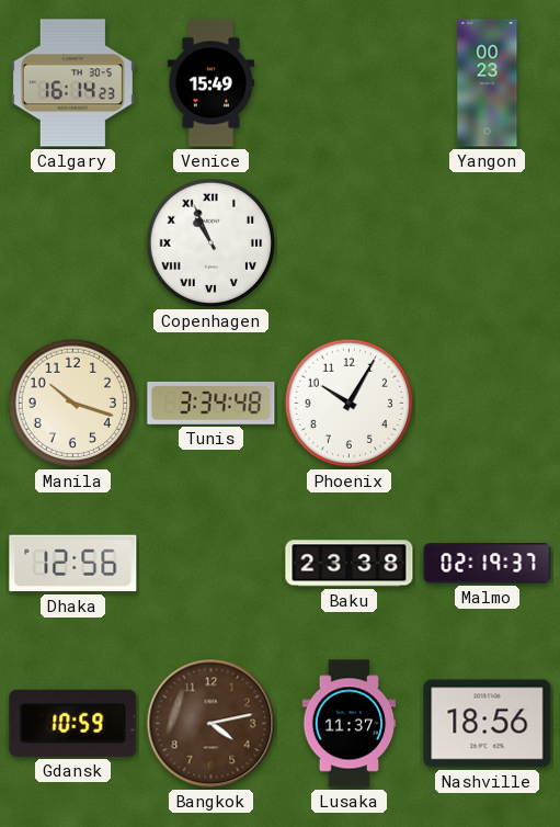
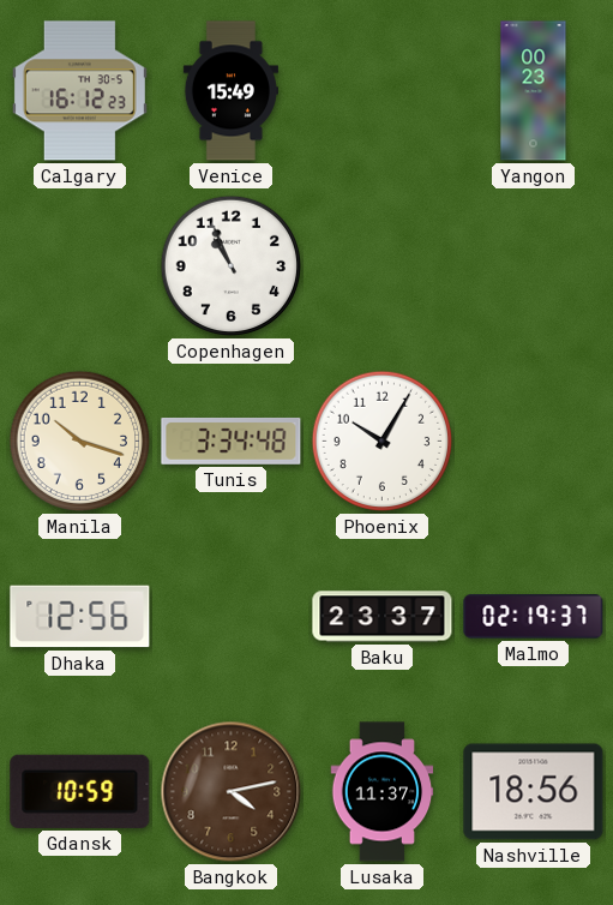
Calgary: 16:14 -> 16:12
Copenhagen numerals: Roman -> Arabic
Baku: 23:38 -> 23:37
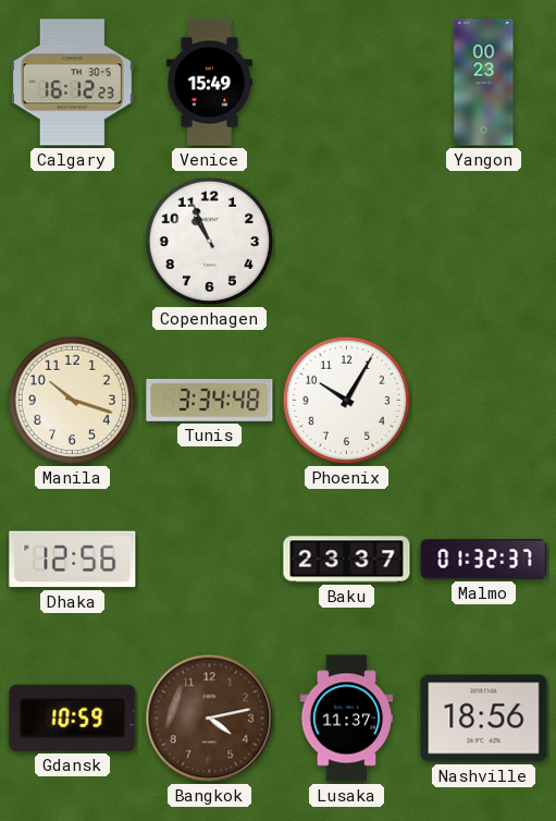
Malmo: 02:19 -> 01:32
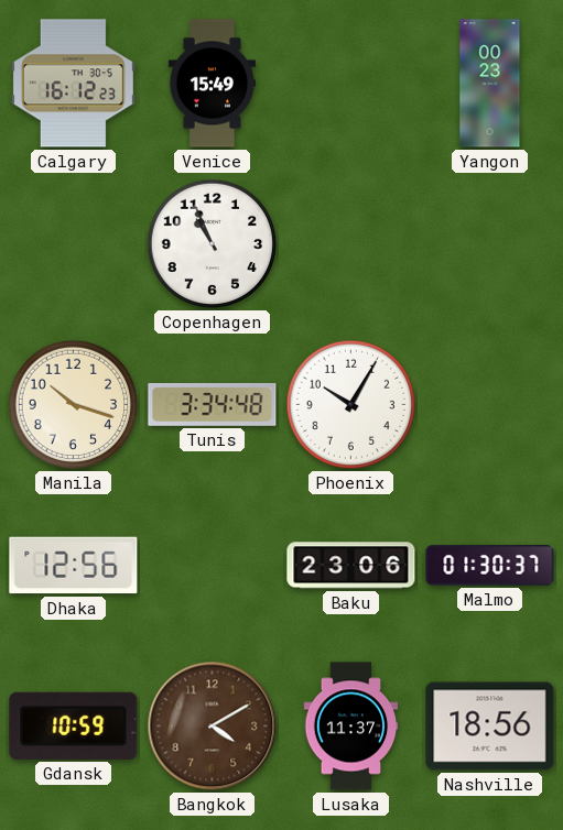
Baku: 23:37 -> 23:06
Malmo: 01:32 -> 01:30
Bangkok: 4:13 -> 4:10
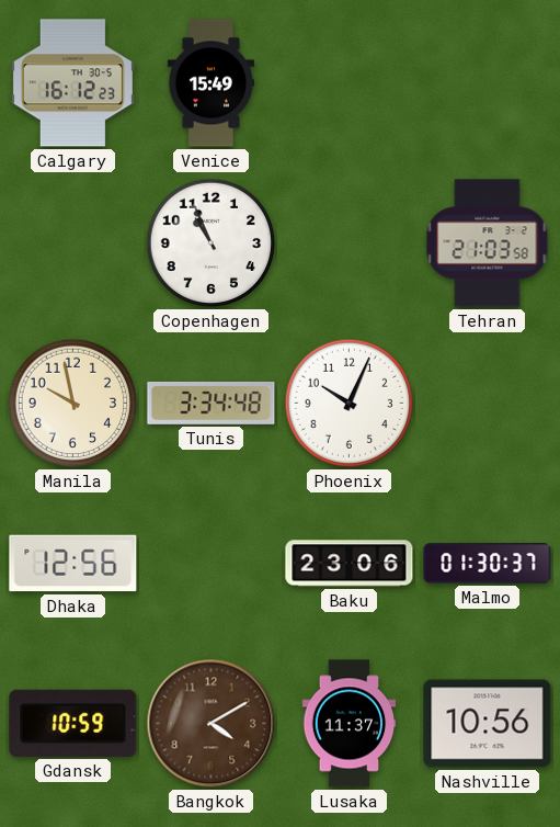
Yangon: 00:23 -> none
Tehran: none -> 21:03
Manila: 10:18 -> 9:58
Phoenix: 10:05 -> 10:04
Nashville: 18:56 -> 10:56
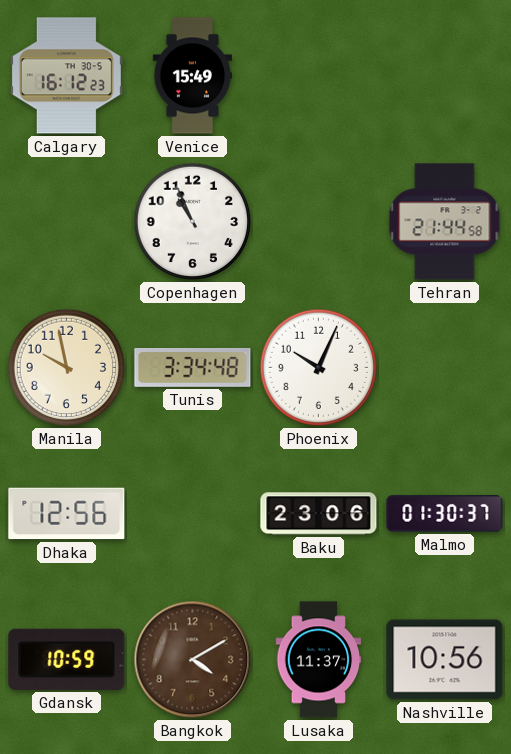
Tehran: 21:03 -> 21:44
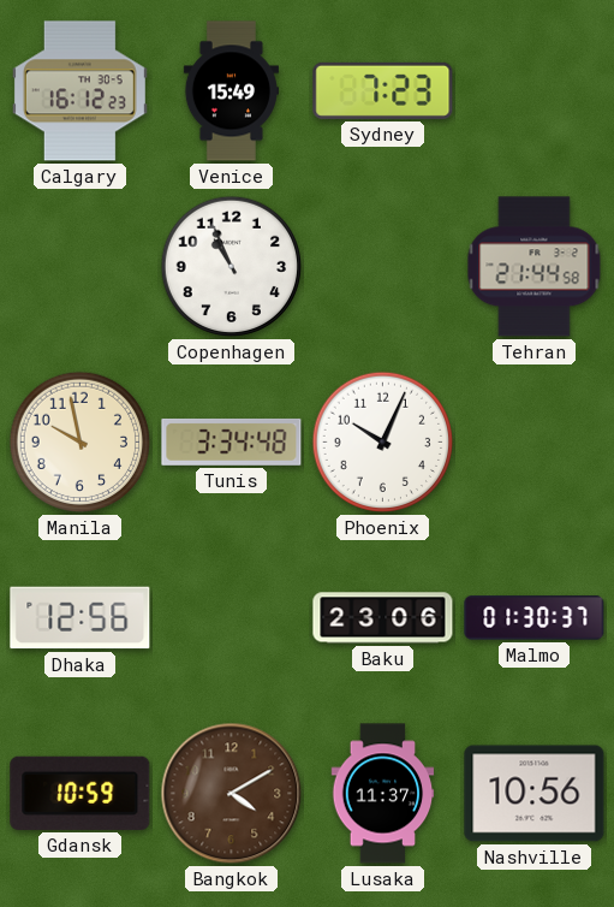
Sydney: none -> 7:23
